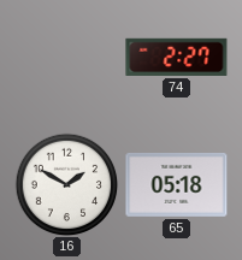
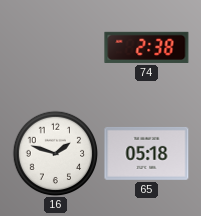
74: 2:27 -> 2:38
16: 1:50 -> 1:48
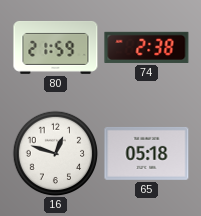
80: none -> 21:59
16: 1:48 -> 12:48
